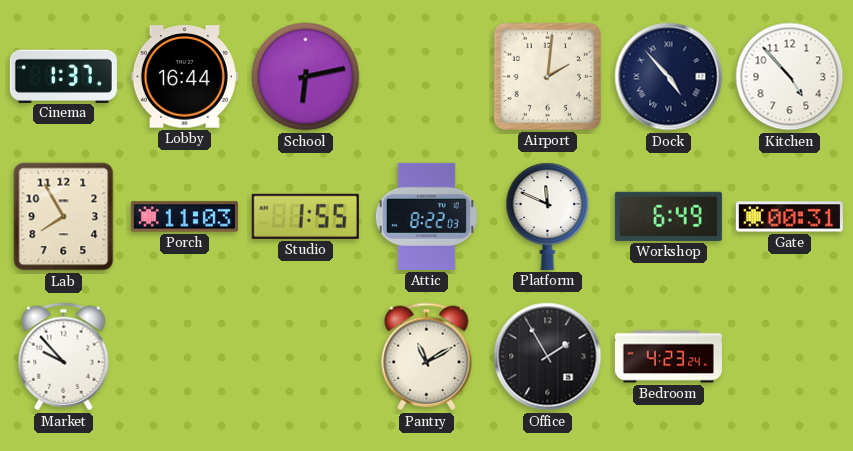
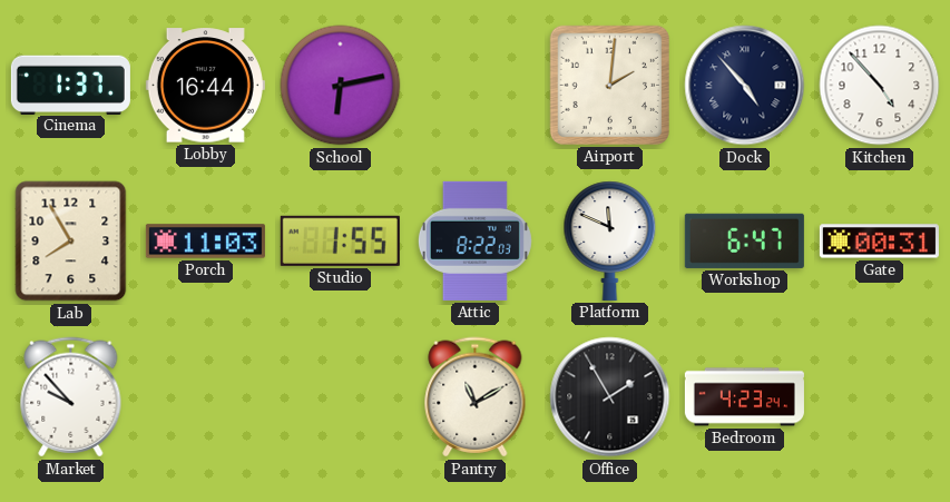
Workshop: 6:49 -> 6:47
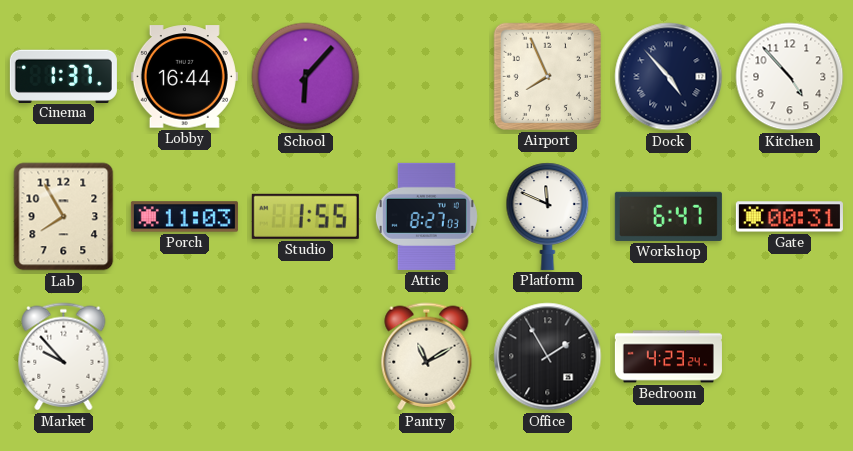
School: 6:13 -> 6:07
Airport: 2:01 -> 7:56
Attic: 8:22 -> 8:27
